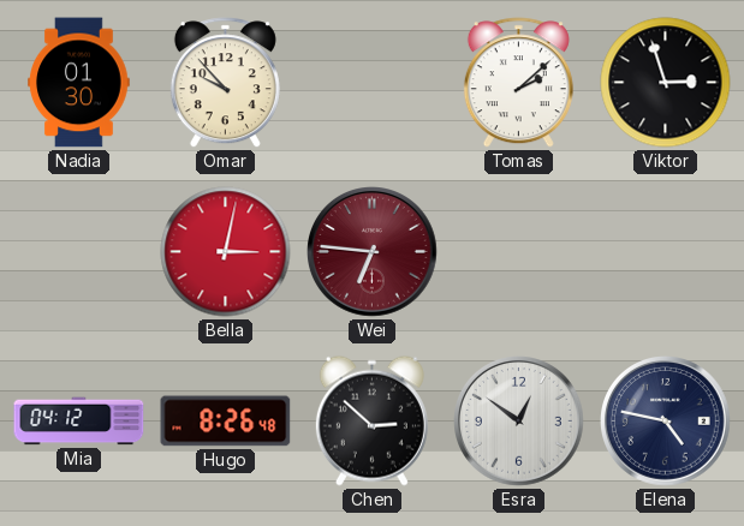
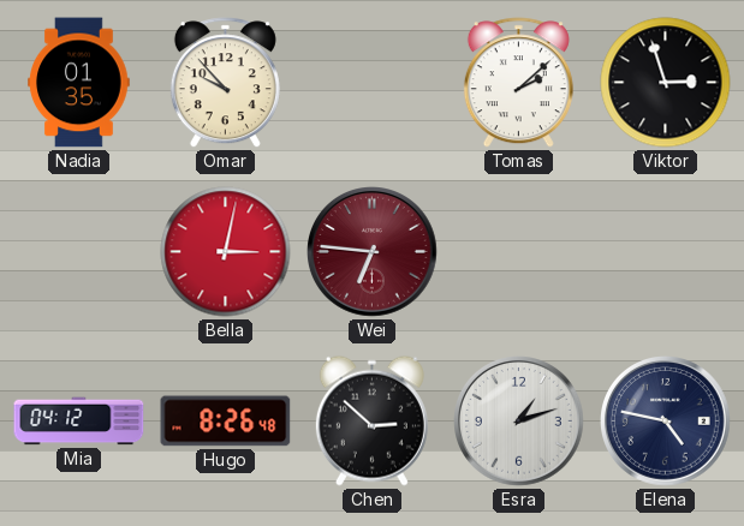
Nadia: 01:30 -> 01:35
Esra: 12:51 -> 1:12
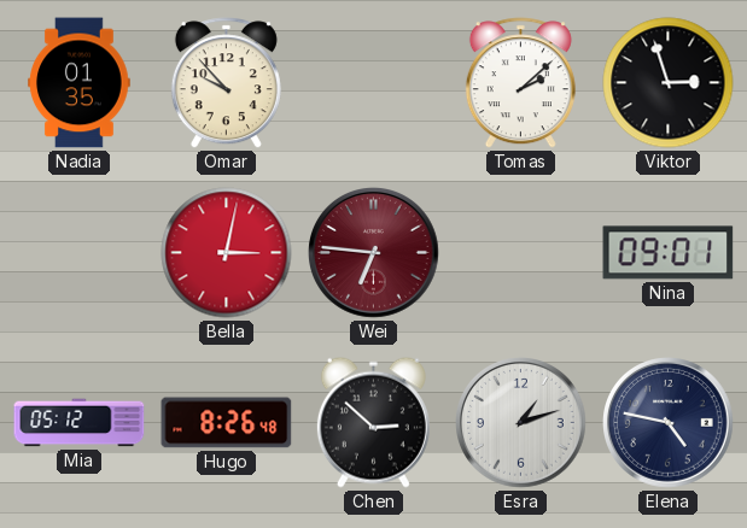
Nina: none -> 09:01
Mia: 04:12 -> 05:12
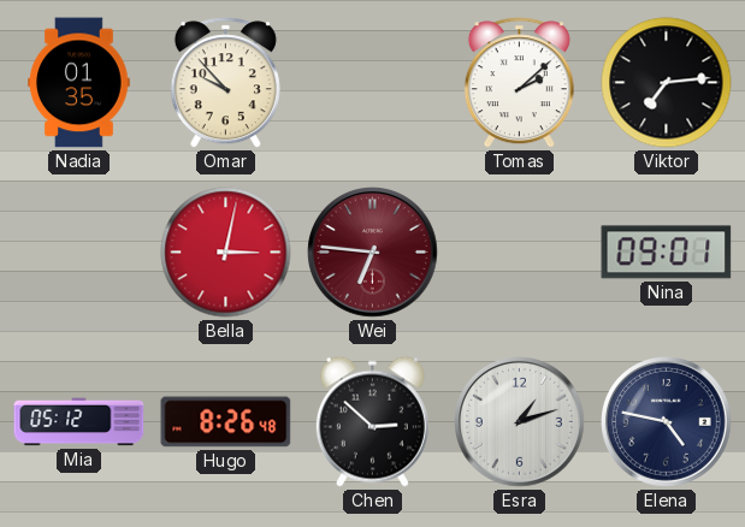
Viktor: 2:57 -> 7:14
